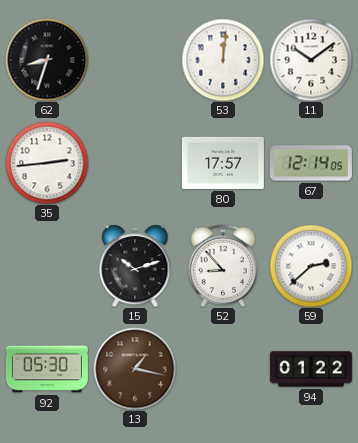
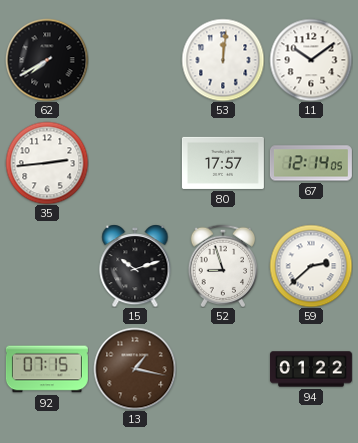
62: 8:33 -> 7:40
52: 8:53 -> 8:57
92: 05:30 -> 07:15
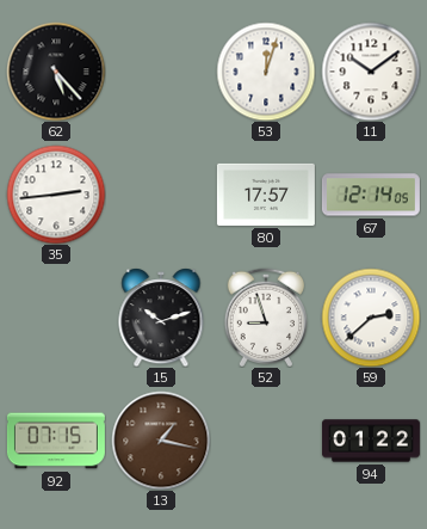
62: 7:40 -> 5:23
53: 12:01 -> 12:03
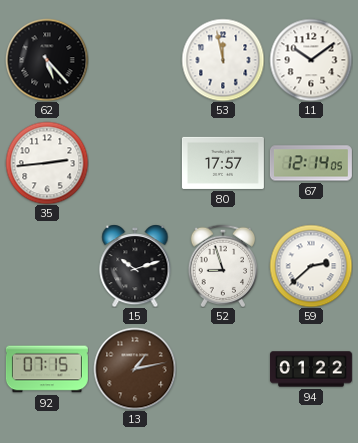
53: 12:03 -> 11:58
13: 1:17 -> 1:13
